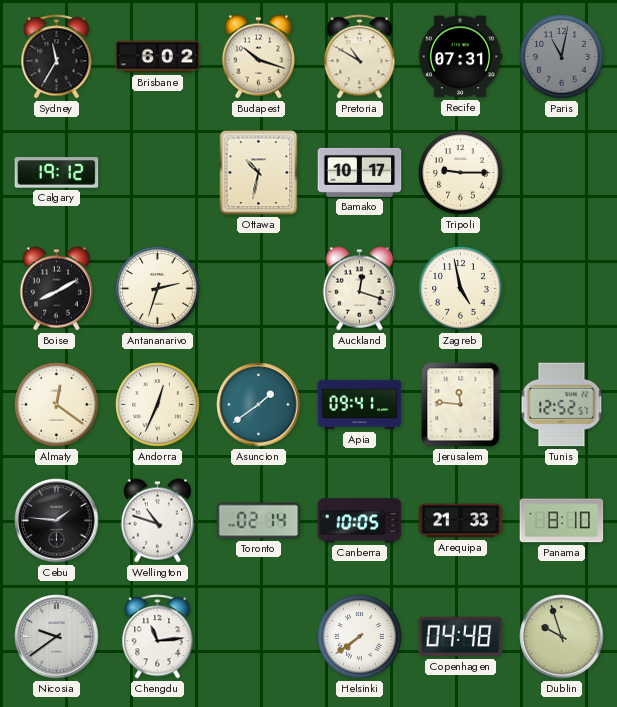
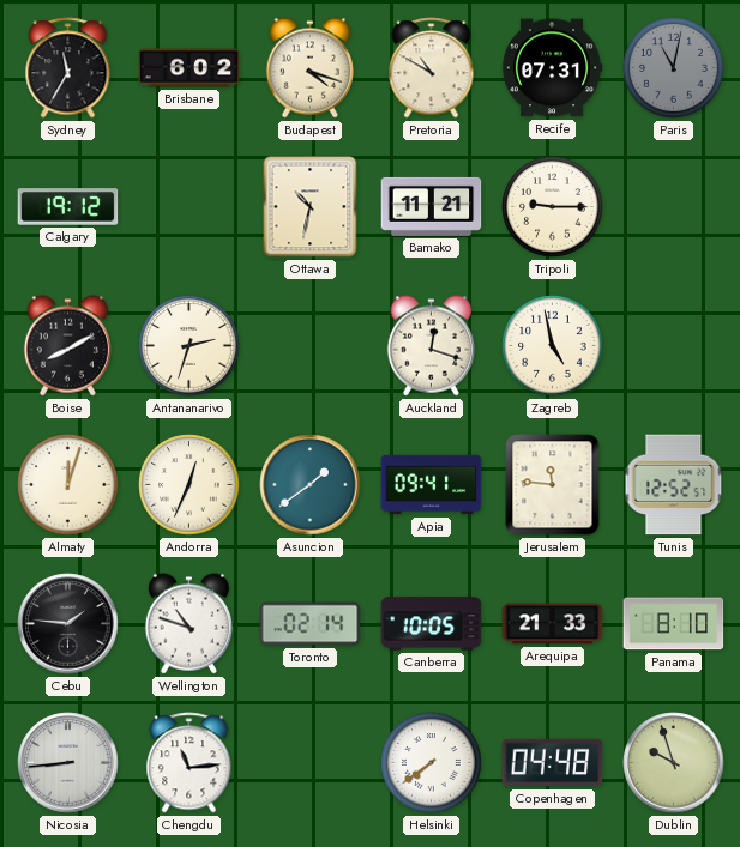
Budapest: 10:18 -> 4:18
Bamako: 10:17 -> 11:21
Almaty: 12:21 -> 12:03
Nicosia: 9:39 -> 8:44
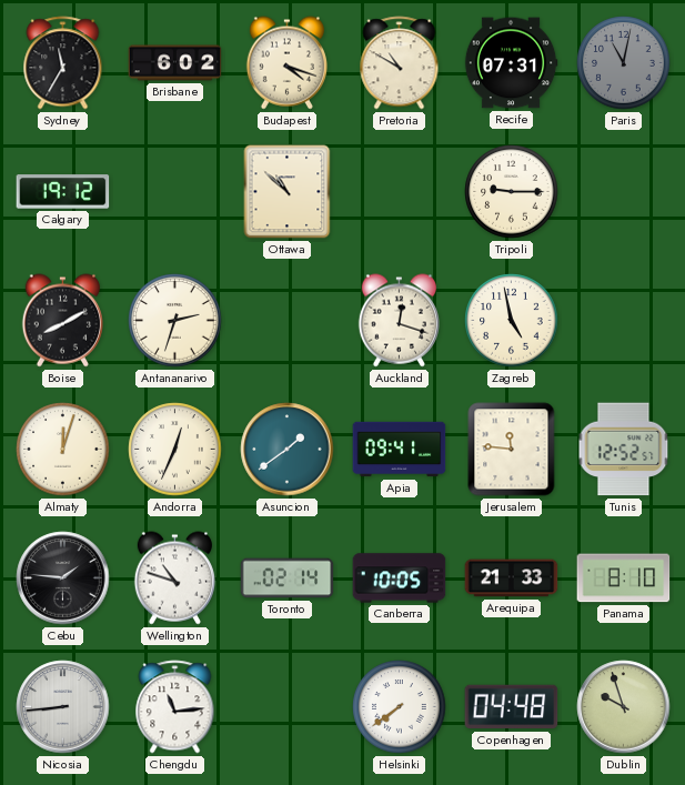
Ottawa: 10:32 -> 10:52
Bamako: 11:21 -> none
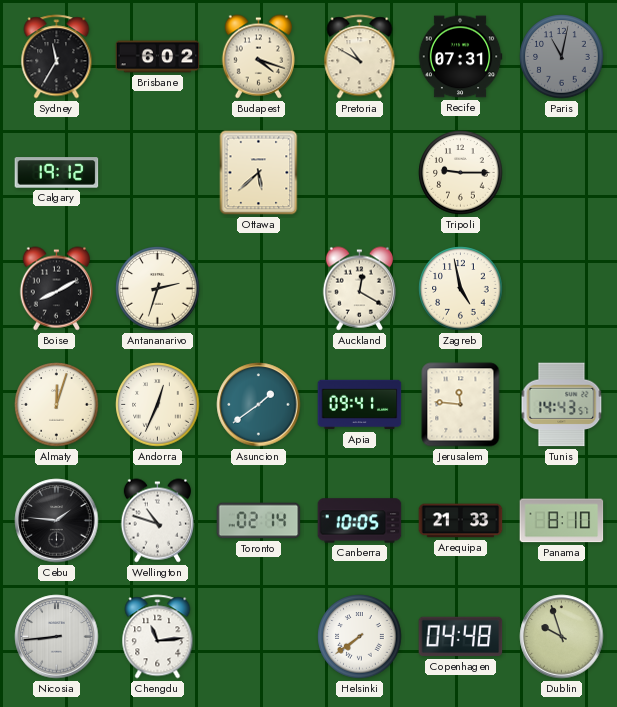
Ottawa: 10:52 -> 5:38
Auckland: 12:18 -> 12:20
Tunis: 12:52 -> 14:43
